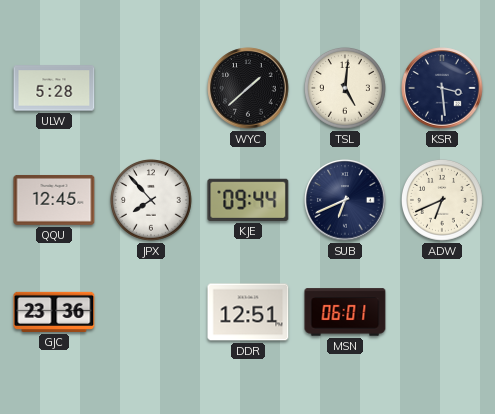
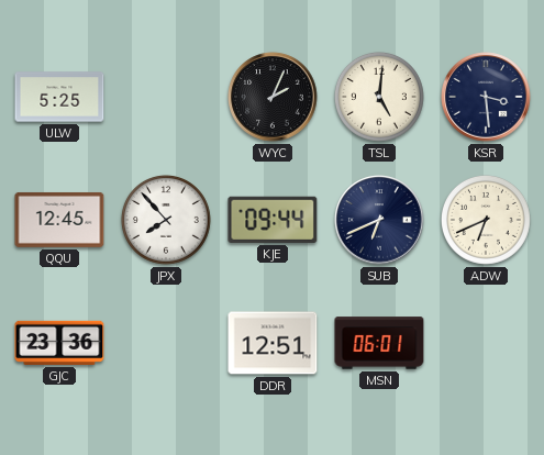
ULW: 5:28 -> 5:25
WYC: 1:38 -> 2:04
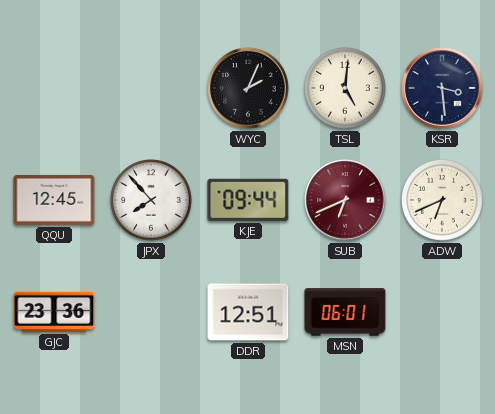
ULW: 5:25 -> none
SUB dial: navy -> burgundy
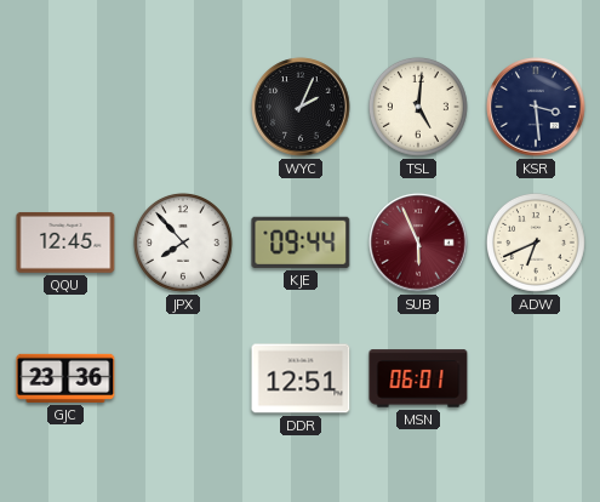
SUB: 6:41 -> 5:56
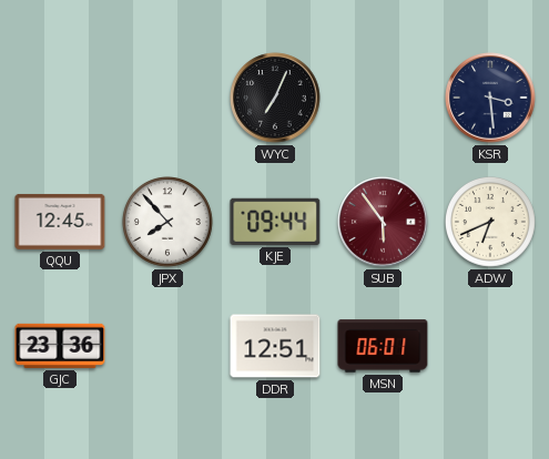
WYC: 2:04 -> 7:04
TSL: 5:01 -> none
SUB: 5:56 -> 5:54
